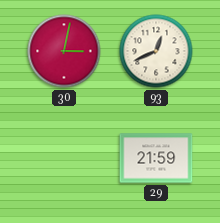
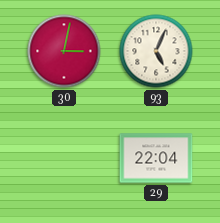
93: 12:41 -> 5:04
29: 21:59 -> 22:04
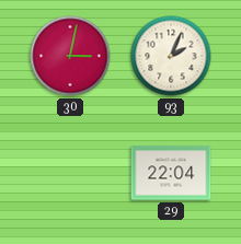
93: 5:04 -> 2:04
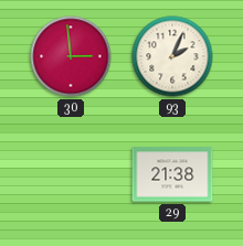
30: 3:02 -> 2:59
29: 22:04 -> 21:38
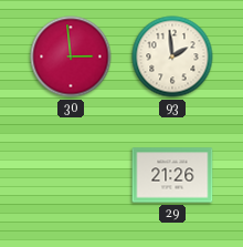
93: 2:04 -> 1:59
29: 21:38 -> 21:26
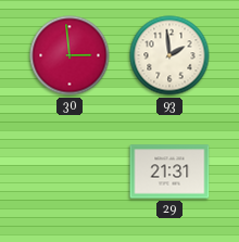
29: 21:26 -> 21:31
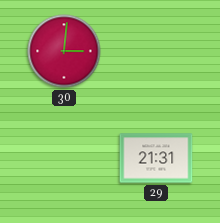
30: 2:59 -> 3:01
93: 1:59 -> none
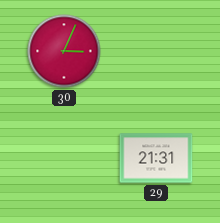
30: 3:01 -> 3:04
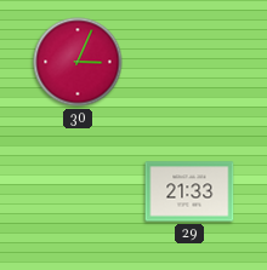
29: 21:31 -> 21:33
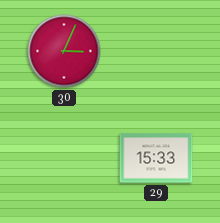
29: 21:33 -> 15:33
